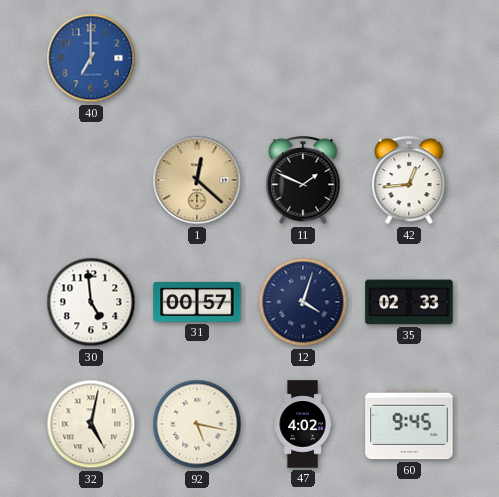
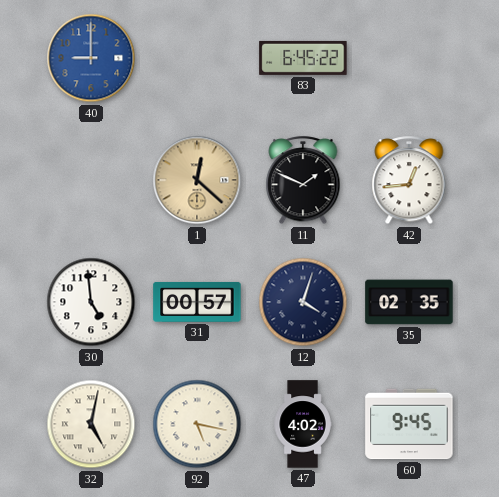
40: 7:00 -> 9:00
83: none -> 6:45
35: 02:33 -> 02:35
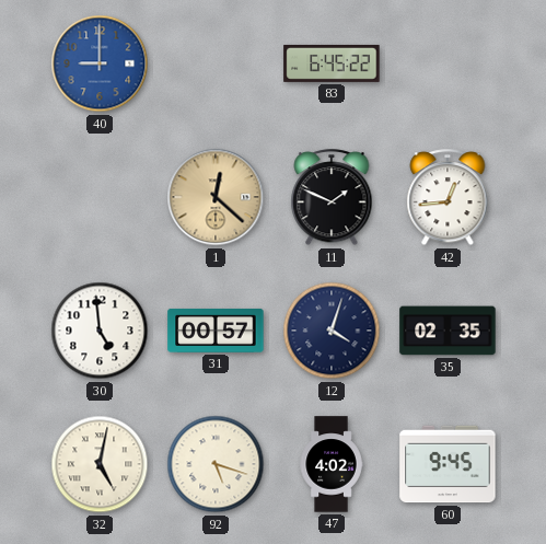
92: 5:17 -> 5:18
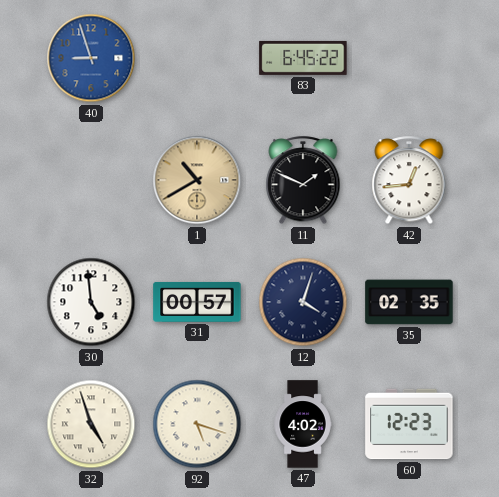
40: 9:00 -> 8:57
1: 12:22 -> 10:40
32: 5:02 -> 4:57
60: 9:45 -> 12:23
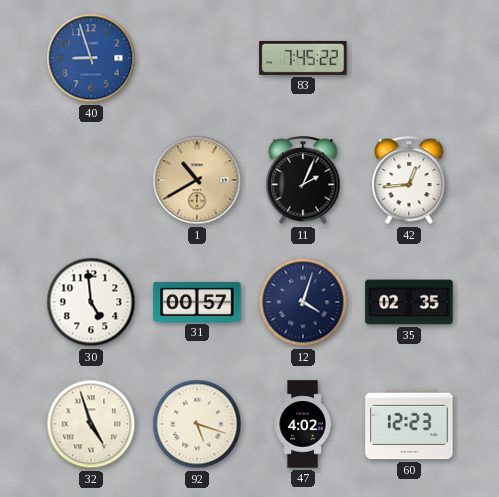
83: 6:45 -> 7:45
11: 1:49 -> 2:04
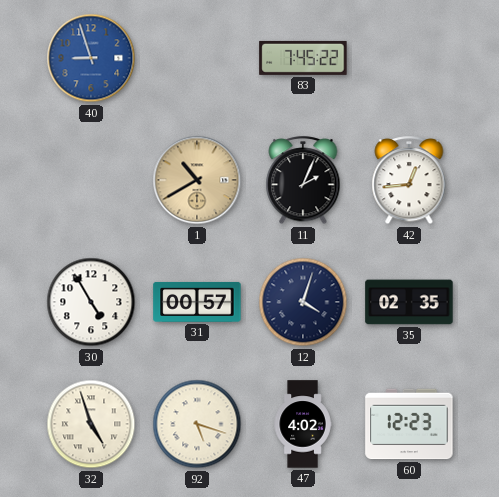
30: 4:59 -> 4:55
